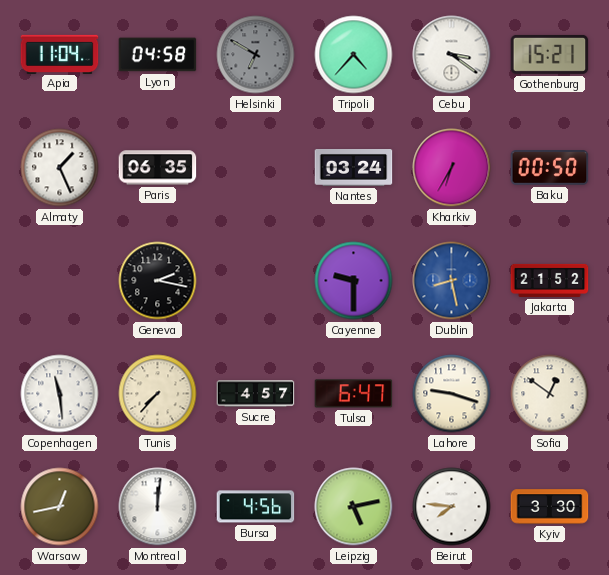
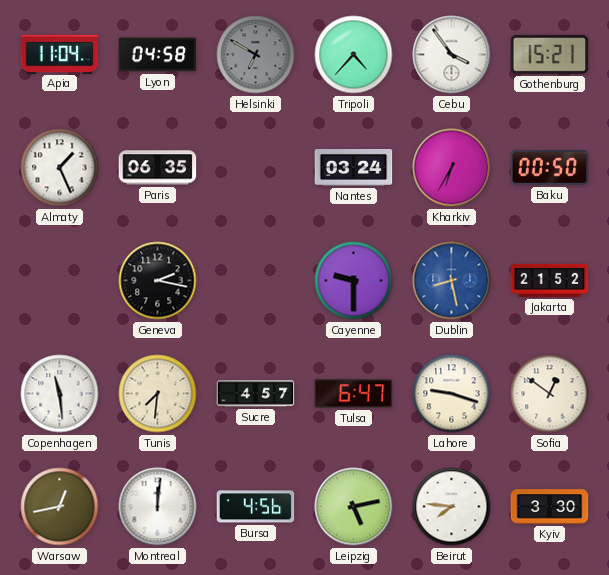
Cebu: 3:21 -> 3:54
Tunis: 7:37 -> 7:31
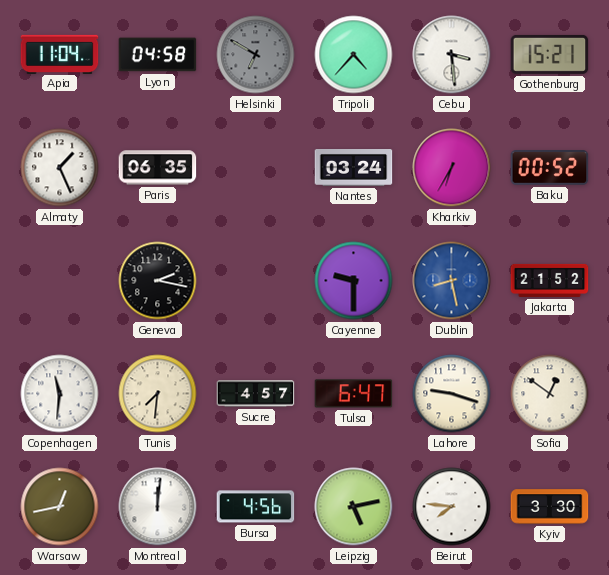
Cebu: 3:54 -> 3:29
Baku: 00:50 -> 00:52
Copenhagen: 11:29 -> 11:31
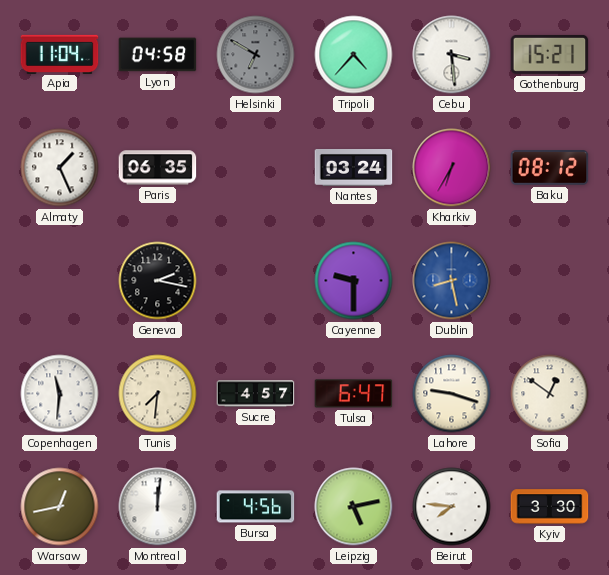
Baku: 00:52 -> 08:12
Jakarta: 21:52 -> none
